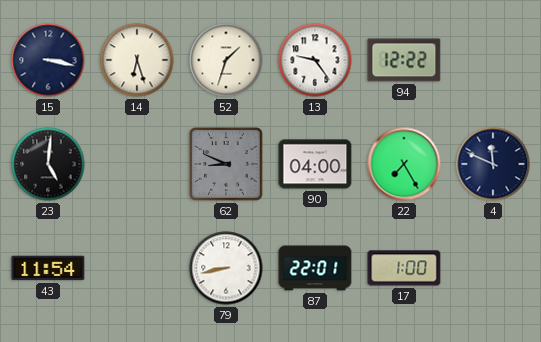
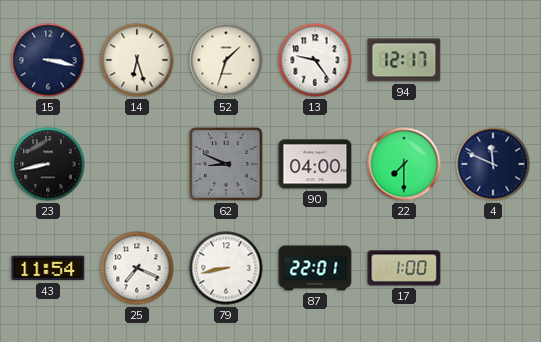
94: 12:22 -> 12:17
23: 5:01 -> 8:43
22: 7:25 -> 7:30
25: none -> 7:19
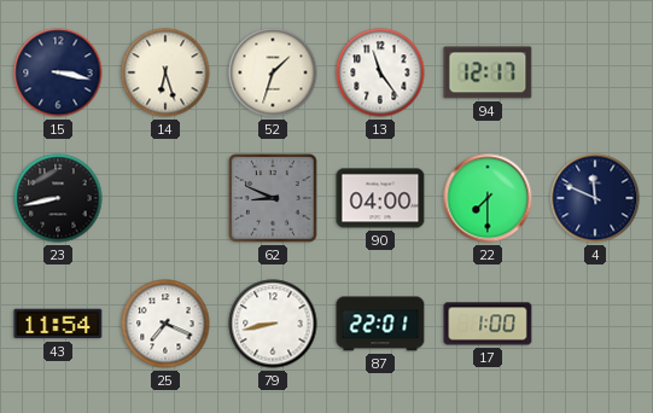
13: 9:24 -> 11:24
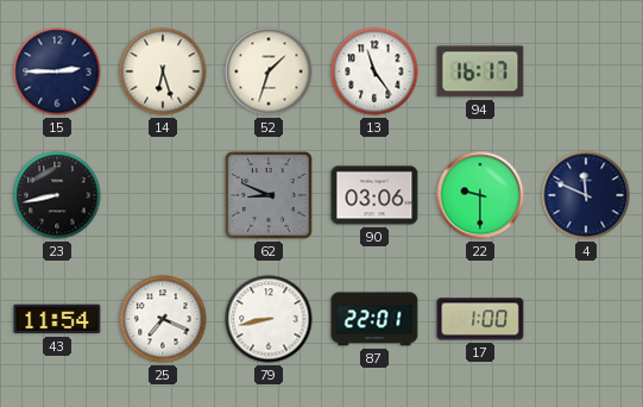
15: 3:17 -> 2:45
94: 12:17 -> 16:17
90: 04:00 -> 03:06
22: 7:30 -> 9:30
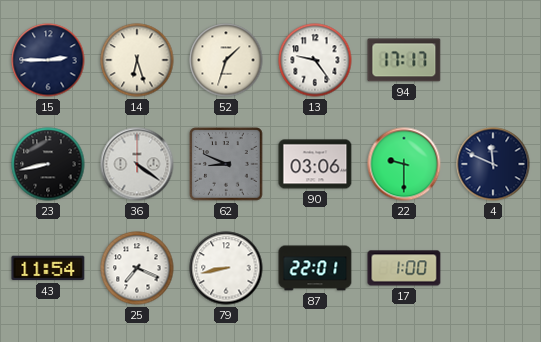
13: 11:24 -> 9:24
94: 16:17 -> 17:17
36: none -> 4:21
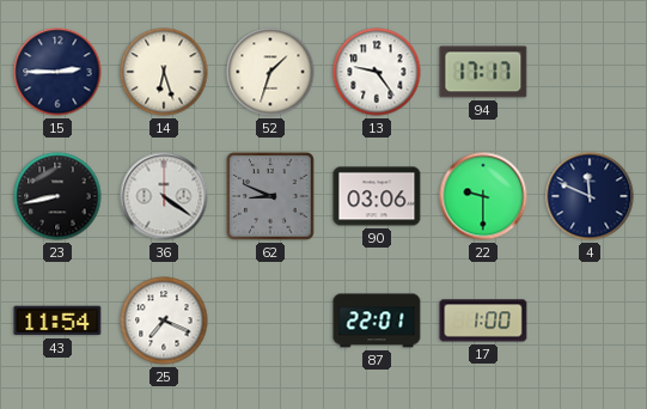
79: 8:43 -> none
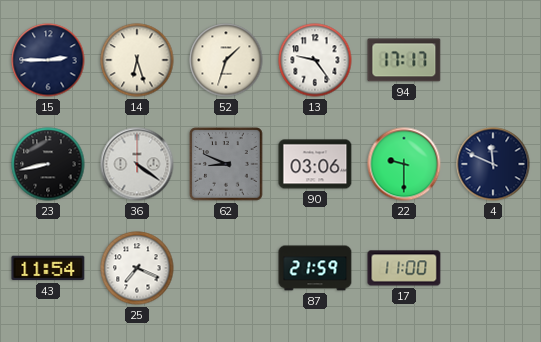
87: 22:01 -> 21:59
17: 1:00 -> 11:00
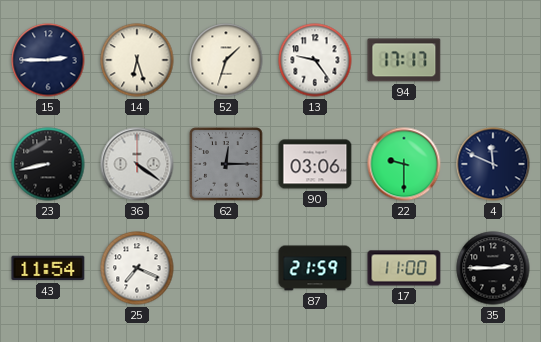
62: 8:49 -> 12:15
35: none -> 2:45
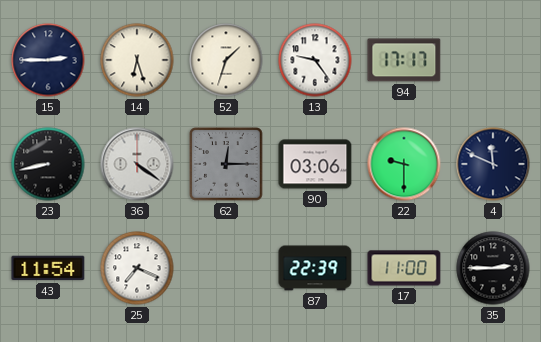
87: 21:59 -> 22:39
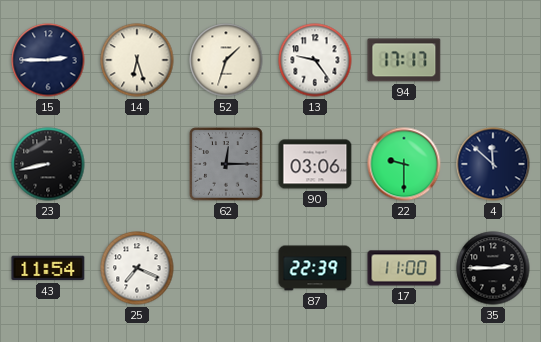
36: 4:21 -> none
4: 11:49 -> 11:52
